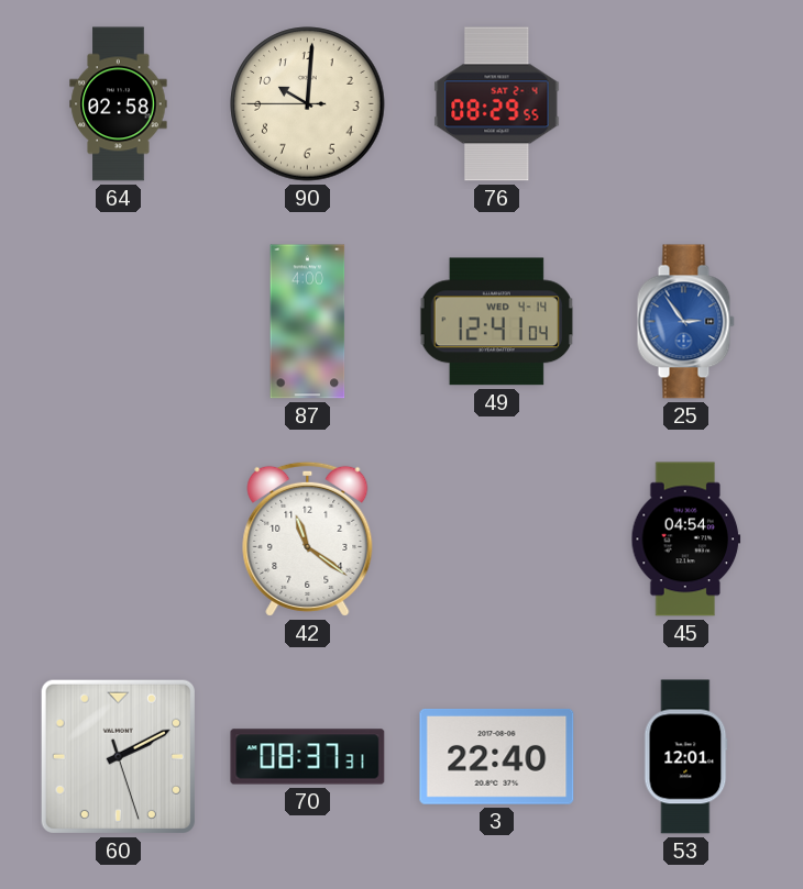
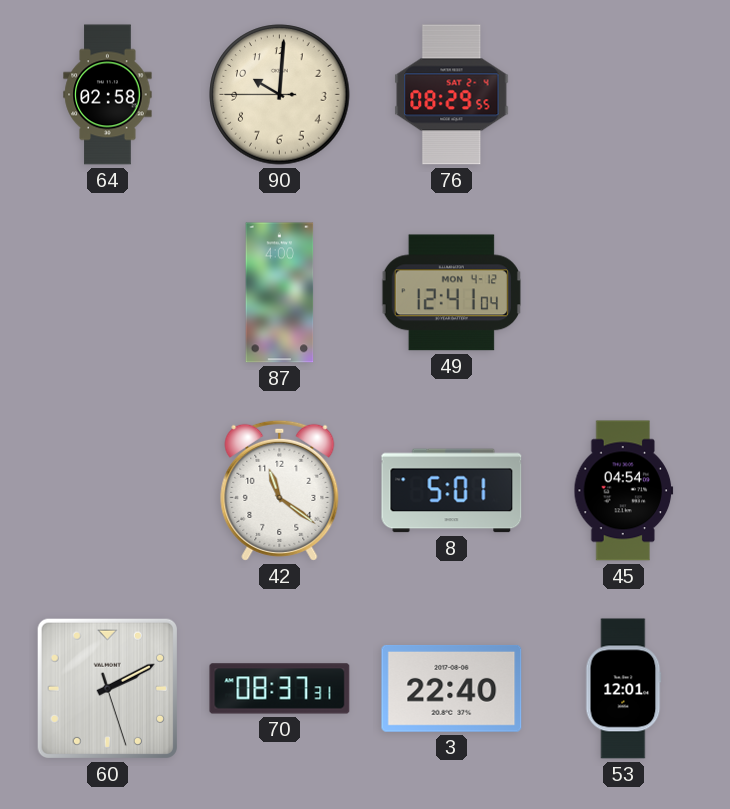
49 date: WED 4-14 -> MON 4-12
25: 2:54 -> none
8: none -> 5:01
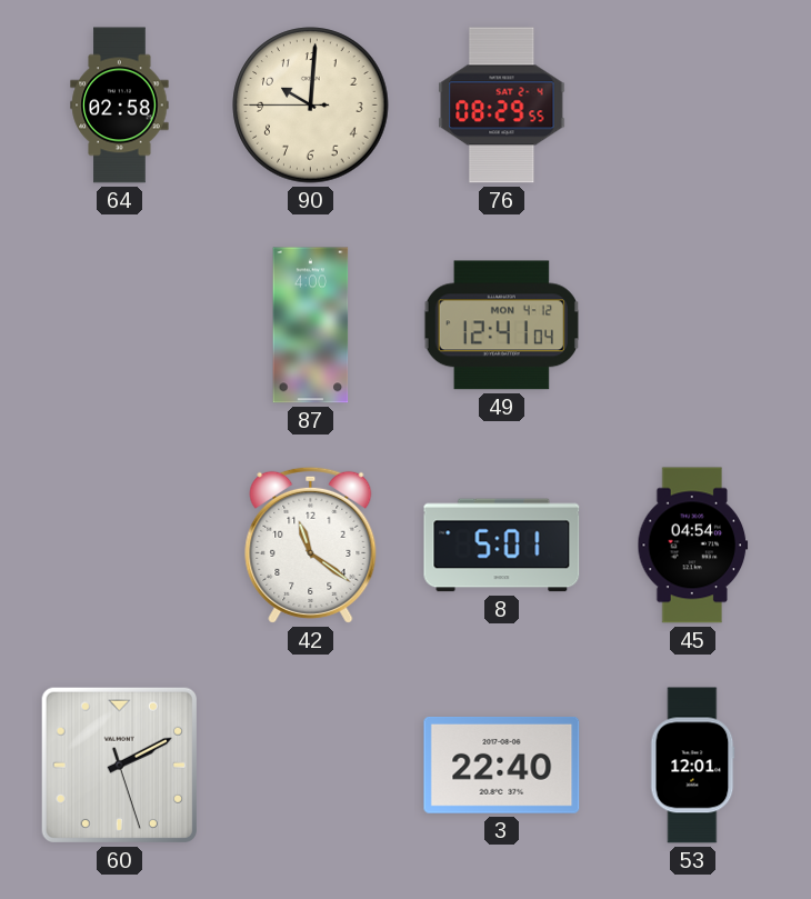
70: 08:37 -> none
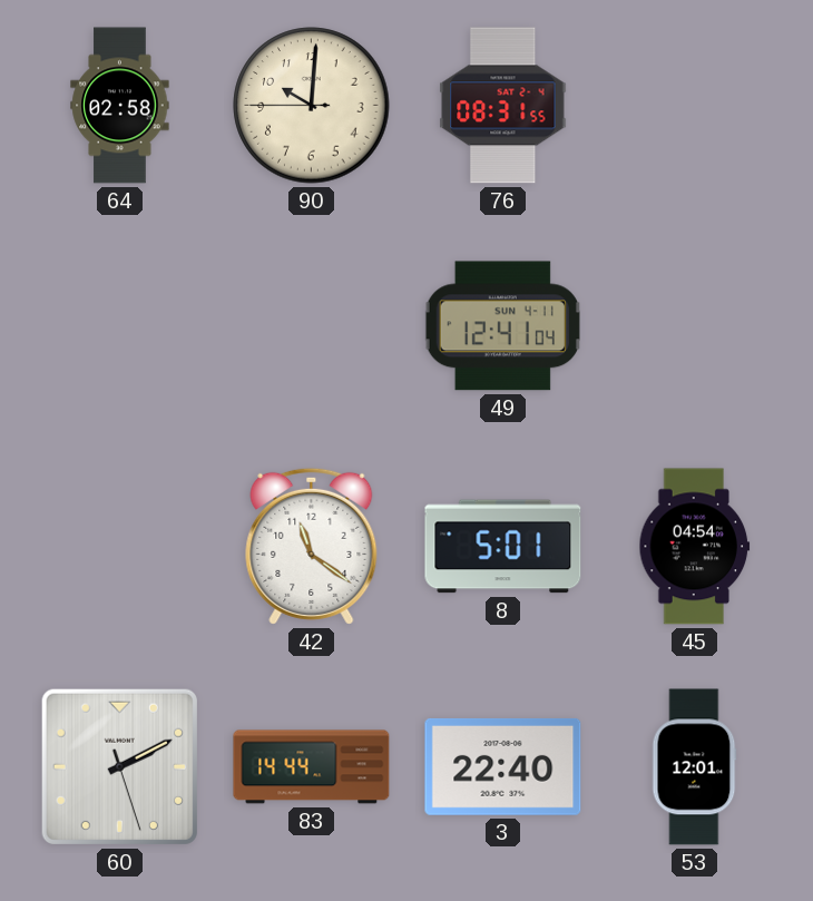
76: 08:29 -> 08:31
87: 4:00 -> none
49 date: MON 4-12 -> SUN 4-11
83: none -> 14:44
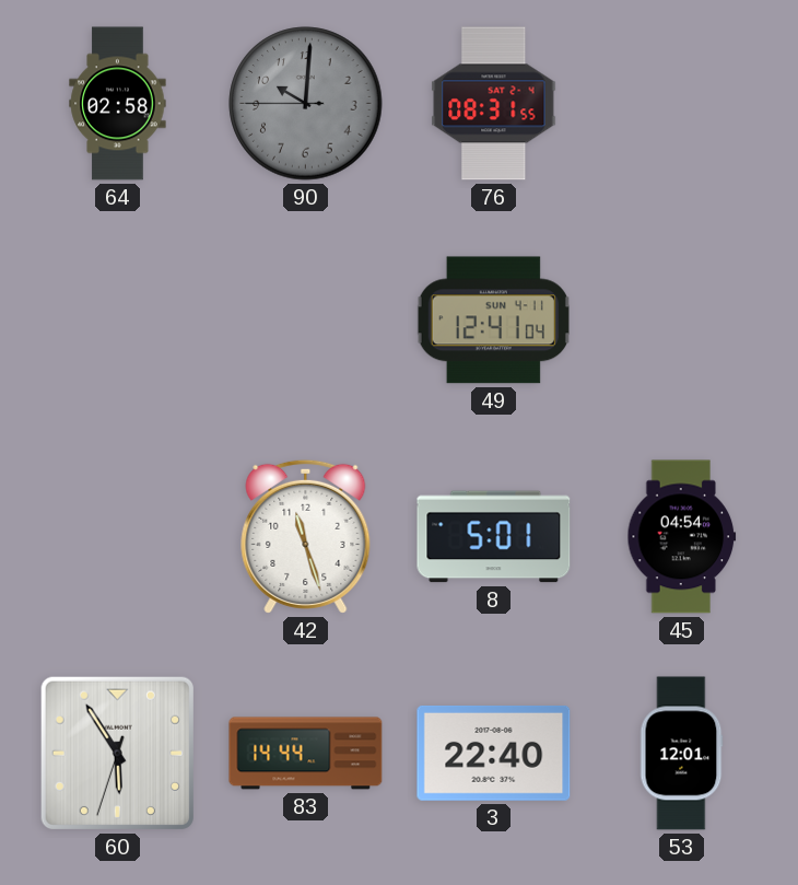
90 dial: cream -> grey
42: 11:21 -> 11:27
60: 2:10 -> 5:54
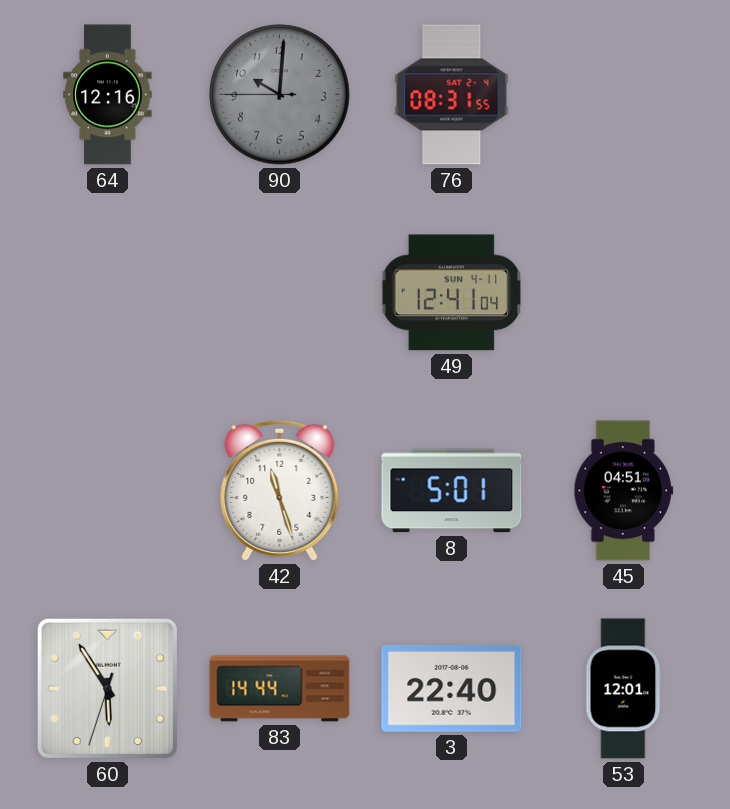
64: 02:58 -> 12:16
45: 04:54 -> 04:51
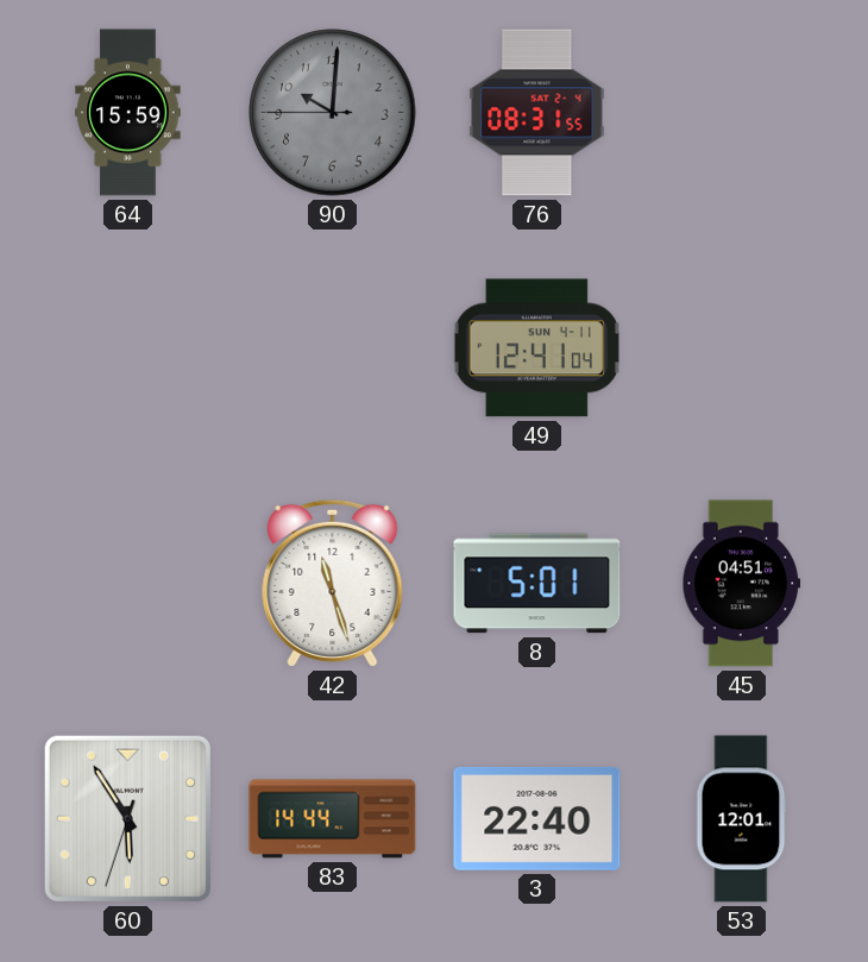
64: 12:16 -> 15:59
